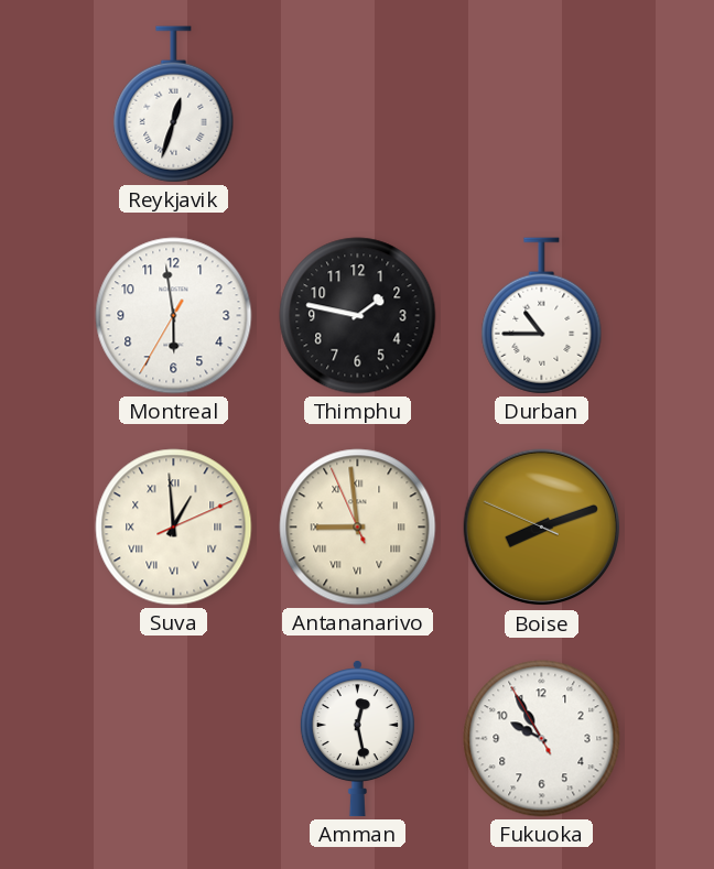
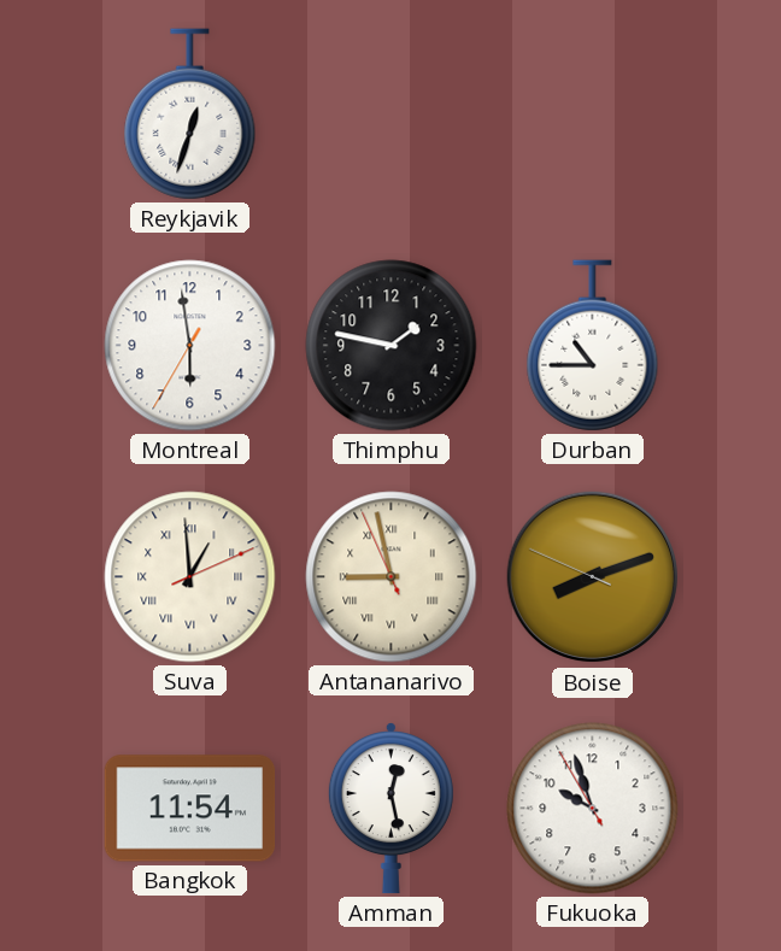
Antananarivo: 8:58 -> 8:57
Bangkok: none -> 11:54
Fukuoka: 9:54 -> 9:56
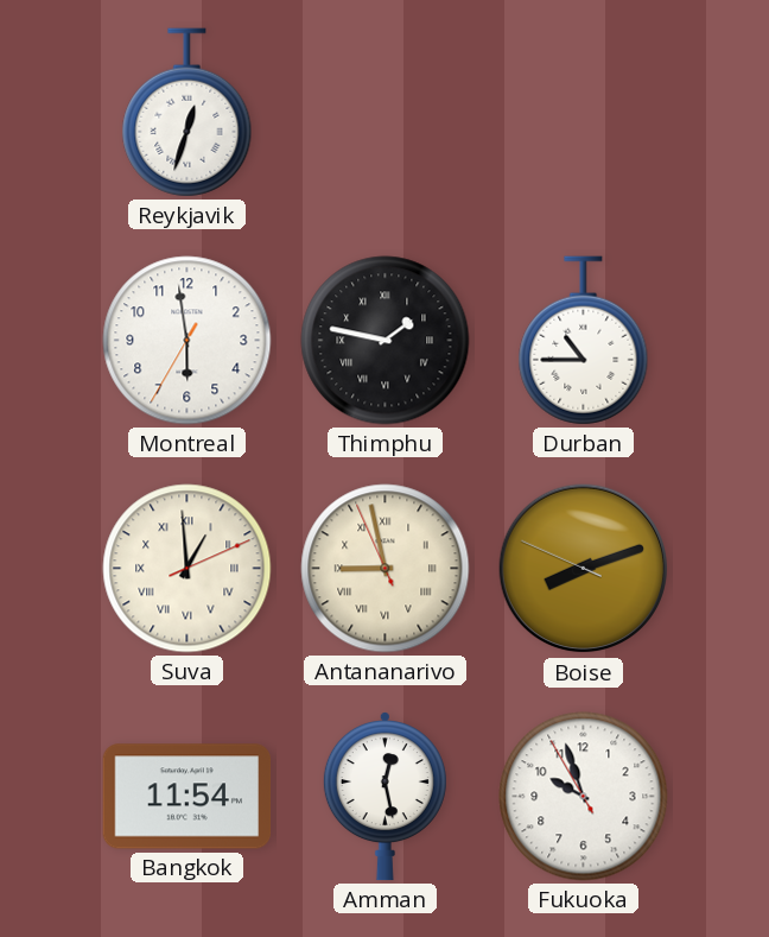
Thimphu numerals: Arabic -> Roman
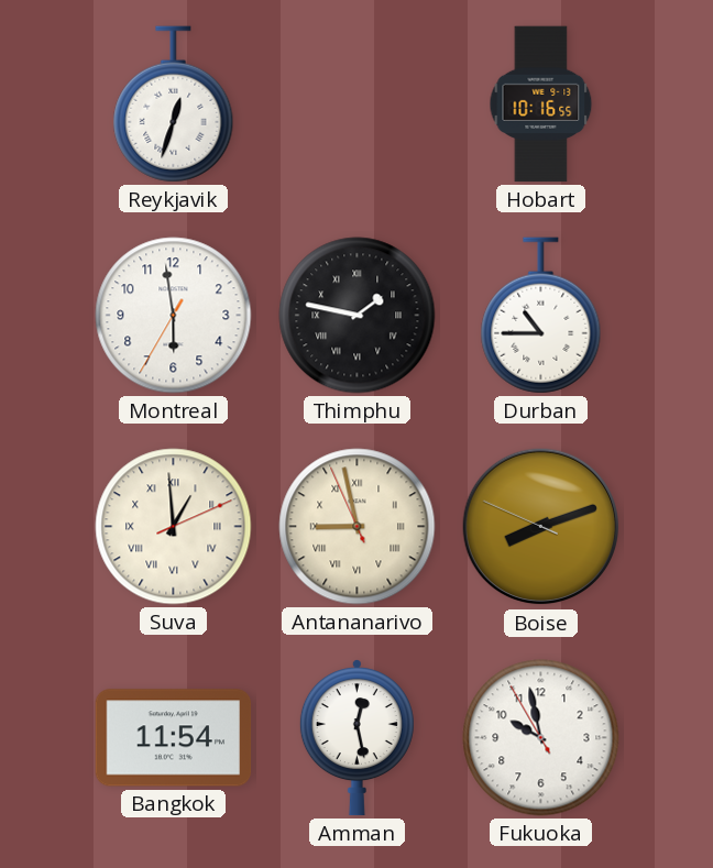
Hobart: none -> 10:16
Fukuoka: 9:56 -> 9:57
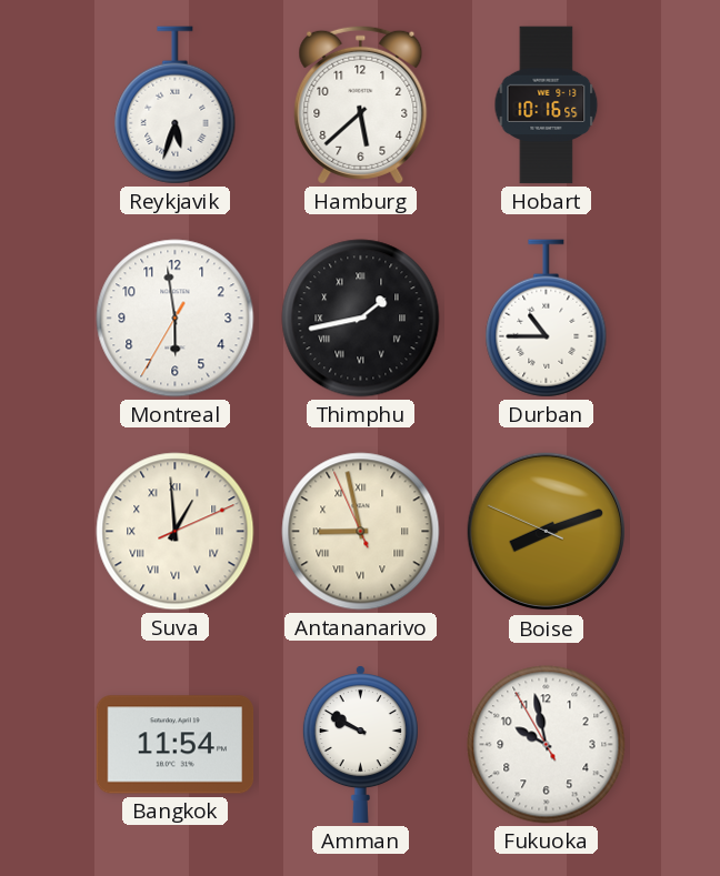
Reykjavik: 12:33 -> 5:33
Hamburg: none -> 5:38
Thimphu: 1:47 -> 1:43
Amman: 12:28 -> 9:50
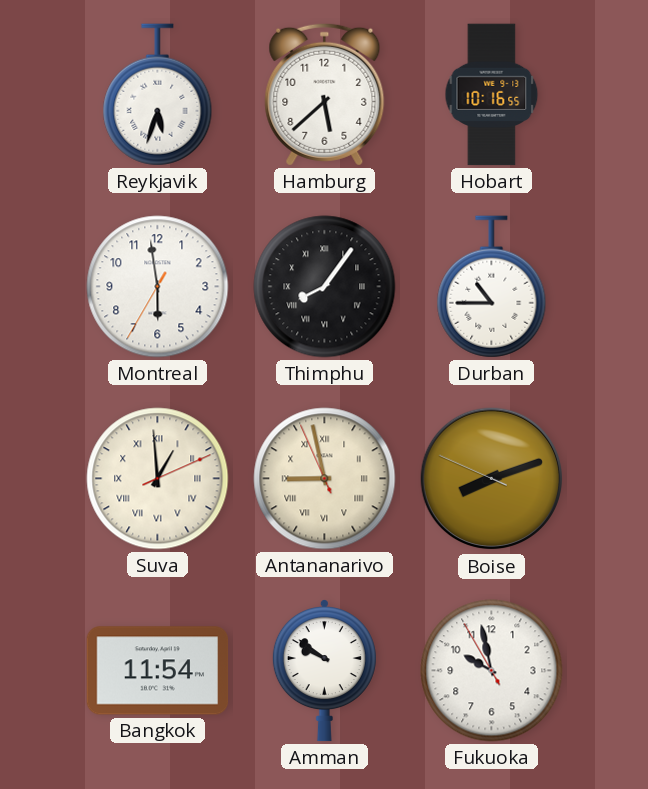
Thimphu: 1:43 -> 8:06
Amman: 9:50 -> 9:51
